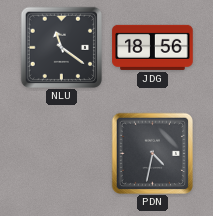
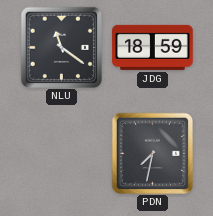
JDG: 18:56 -> 18:59
PDN: 4:32 -> 7:32
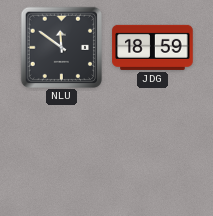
NLU: 11:21 -> 11:51
PDN: 7:32 -> none
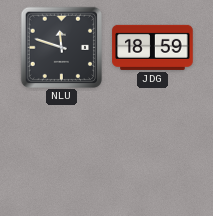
NLU: 11:51 -> 11:48
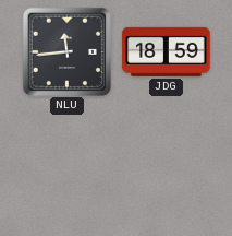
NLU: 11:48 -> 11:44
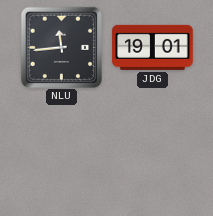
JDG: 18:59 -> 19:01
